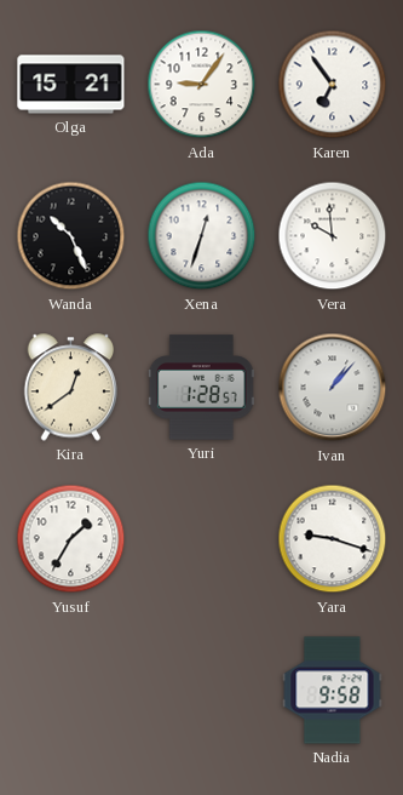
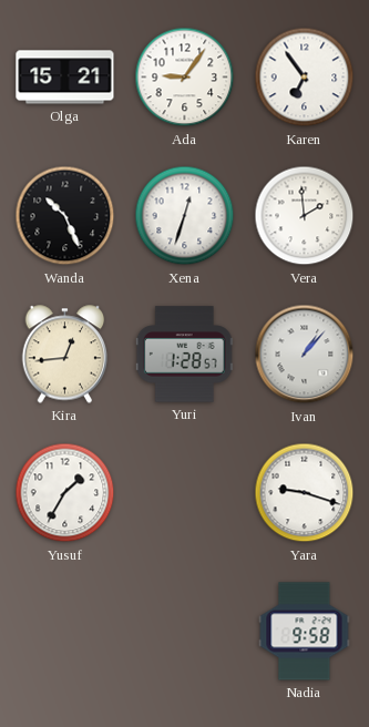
Vera: 9:59 -> 1:59
Kira: 12:39 -> 12:44
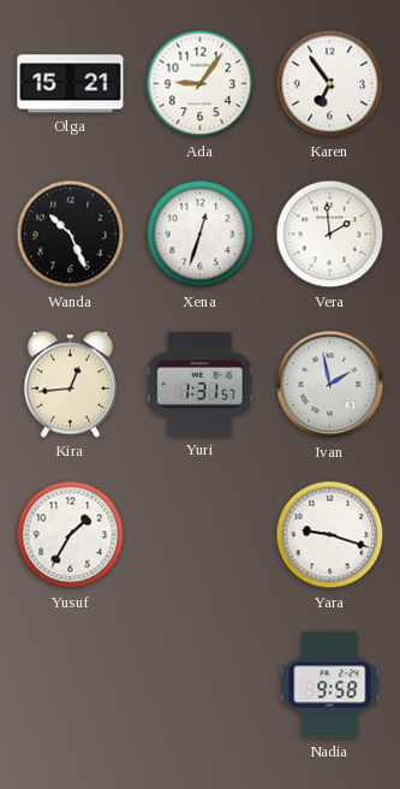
Yuri: 1:28 -> 1:31
Ivan: 1:07 -> 1:58
